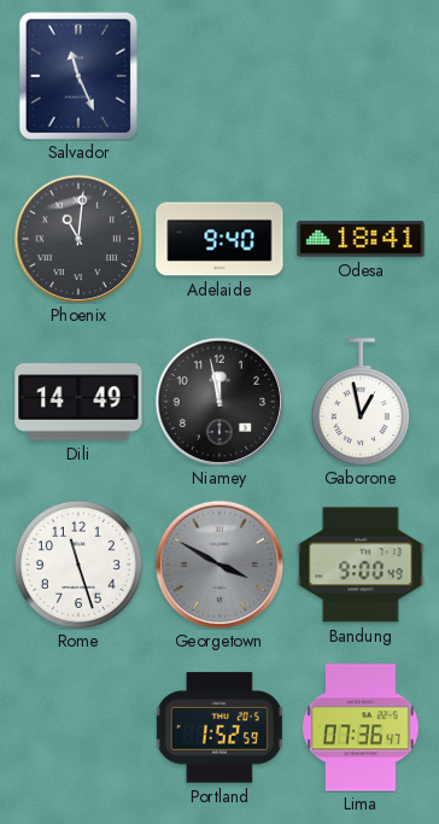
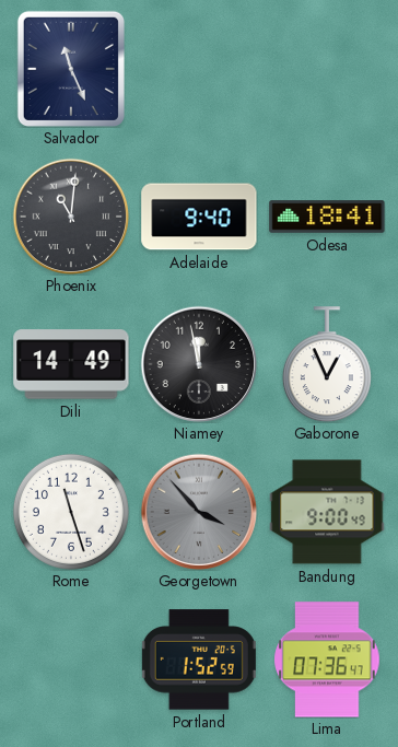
Gaborone: 12:58 -> 12:56
Georgetown: 3:50 -> 3:53
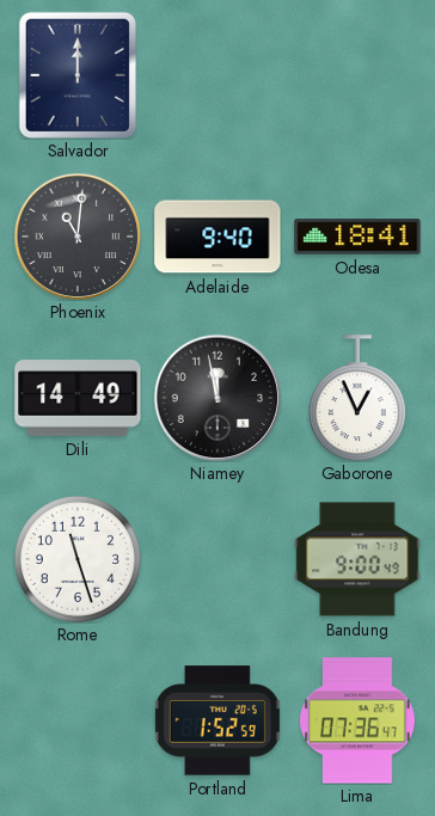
Salvador: 11:26 -> 12:00
Georgetown: 3:53 -> none
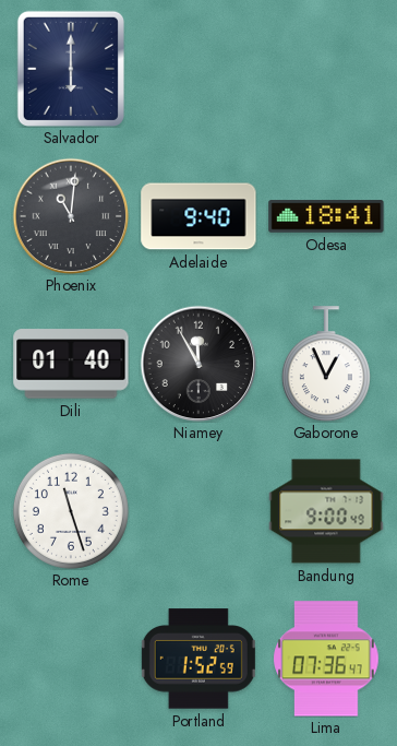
Salvador: 12:00 -> 6:00
Dili: 14:49 -> 01:40
Niamey: 11:58 -> 11:55
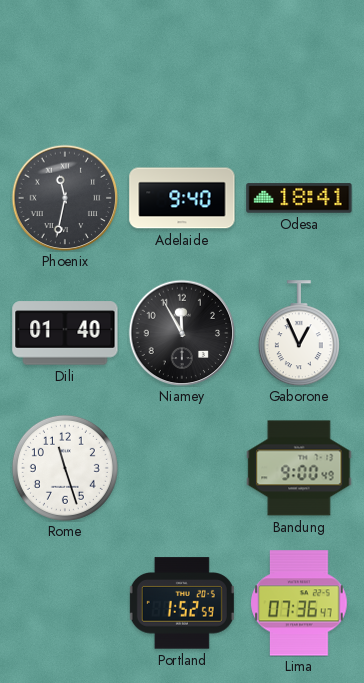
Salvador: 6:00 -> none
Phoenix: 11:01 -> 11:32
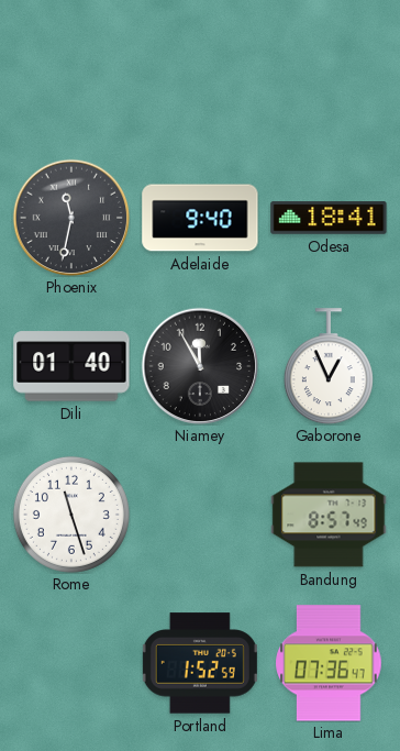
Bandung: 9:00 -> 8:57
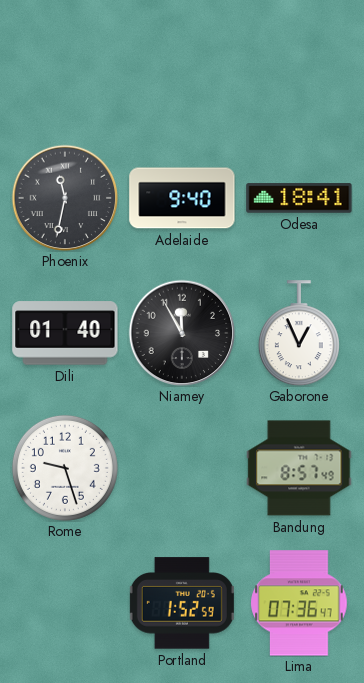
Rome: 11:27 -> 9:27
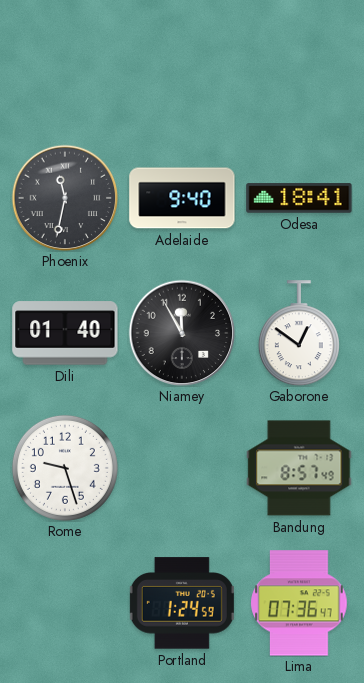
Gaborone: 12:56 -> 12:51
Portland: 1:52 -> 1:24
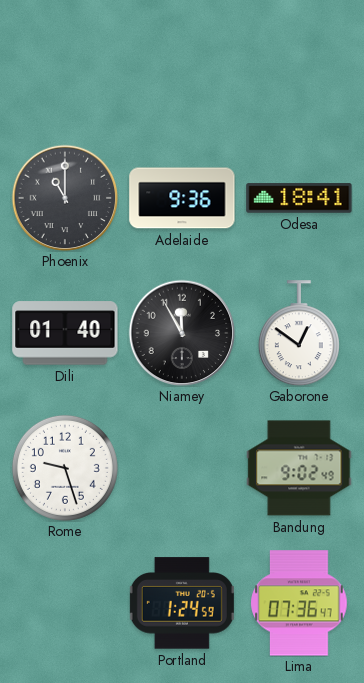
Phoenix: 11:32 -> 11:00
Adelaide: 9:40 -> 9:36
Bandung: 8:57 -> 9:02
